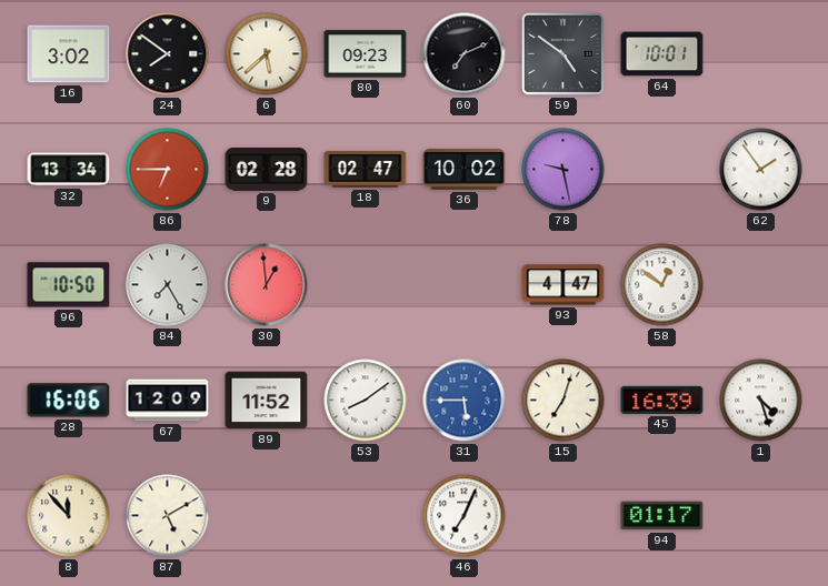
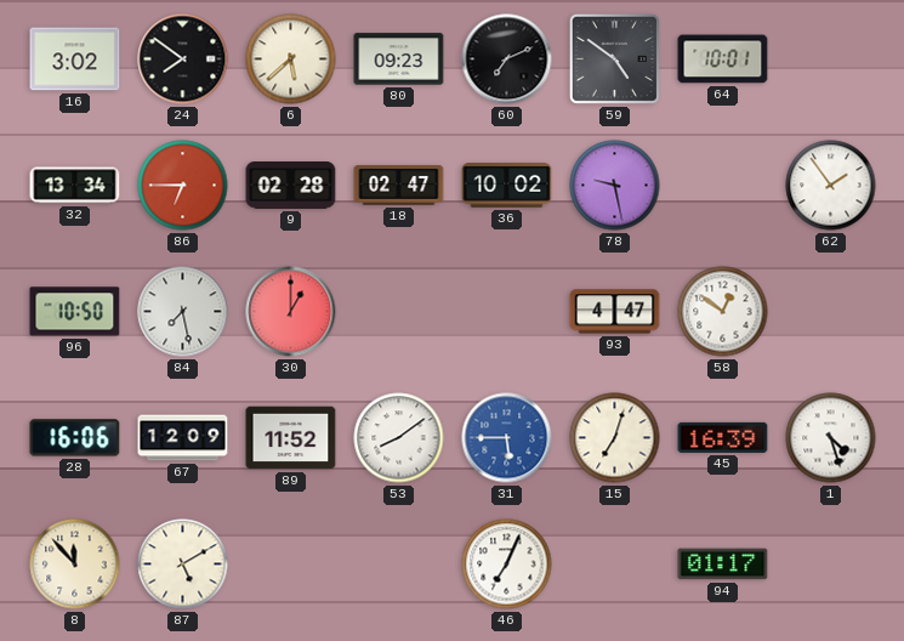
84: 7:25 -> 7:28
30: 12:59 -> 1:00
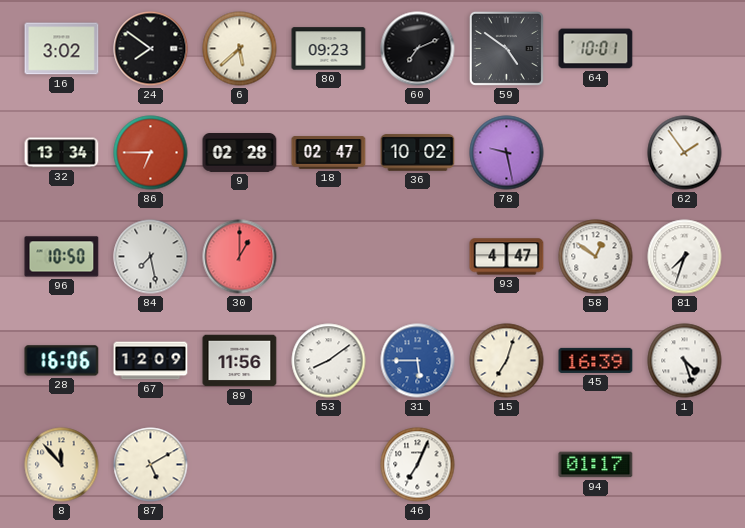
81: none -> 7:33
89: 11:52 -> 11:56
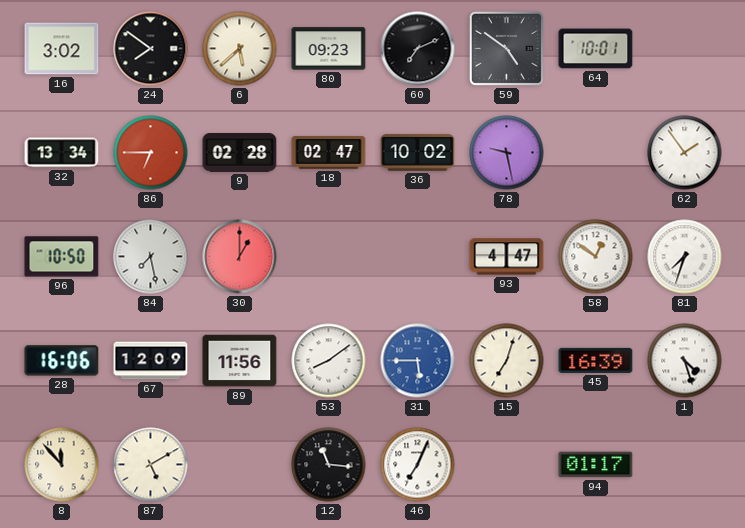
12: none -> 11:16
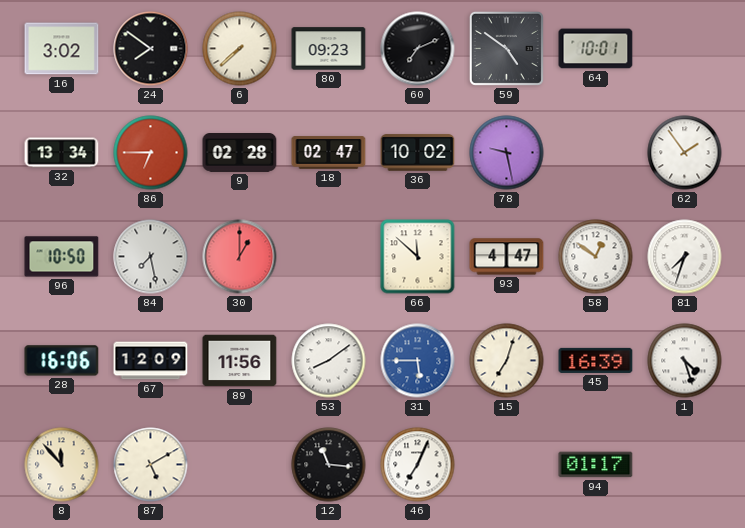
6: 5:38 -> 7:38
66: none -> 11:52
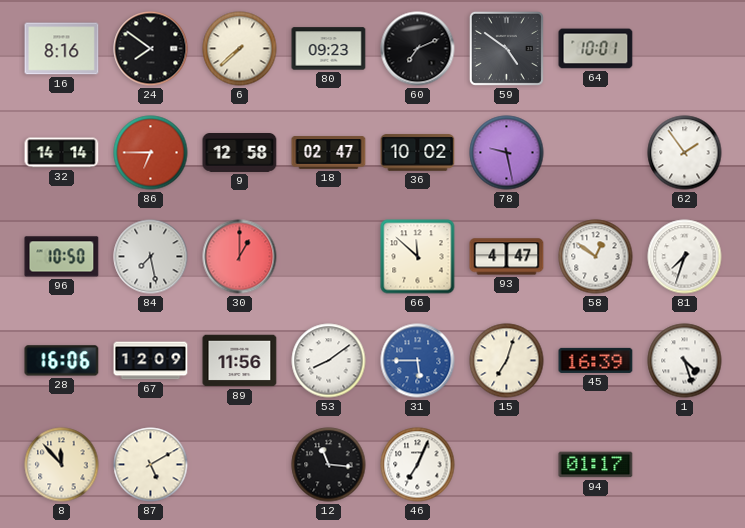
16: 3:02 -> 8:16
32: 13:34 -> 14:14
9: 02:28 -> 12:58
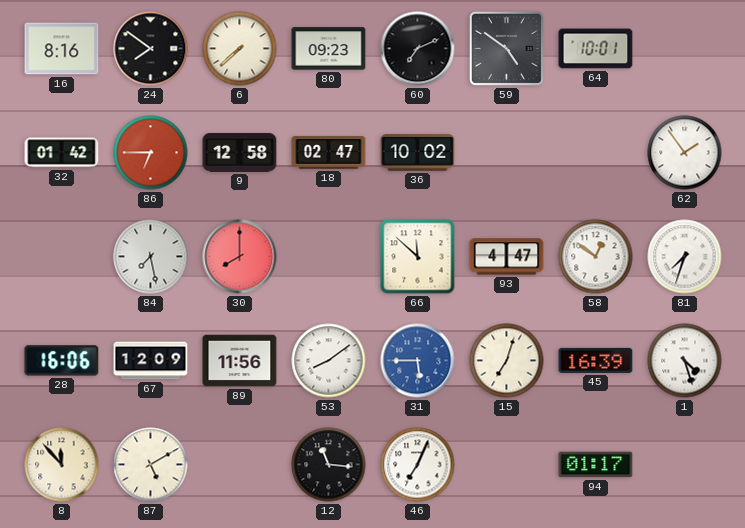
32: 14:14 -> 01:42
78: 9:28 -> none
96: 10:50 -> none
30: 1:00 -> 8:00
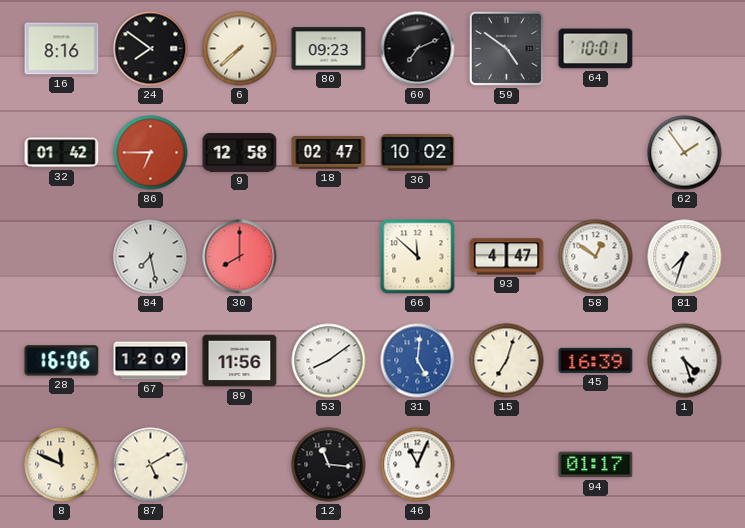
31: 5:45 -> 5:01
8: 11:53 -> 11:49
46: 7:04 -> 11:04
